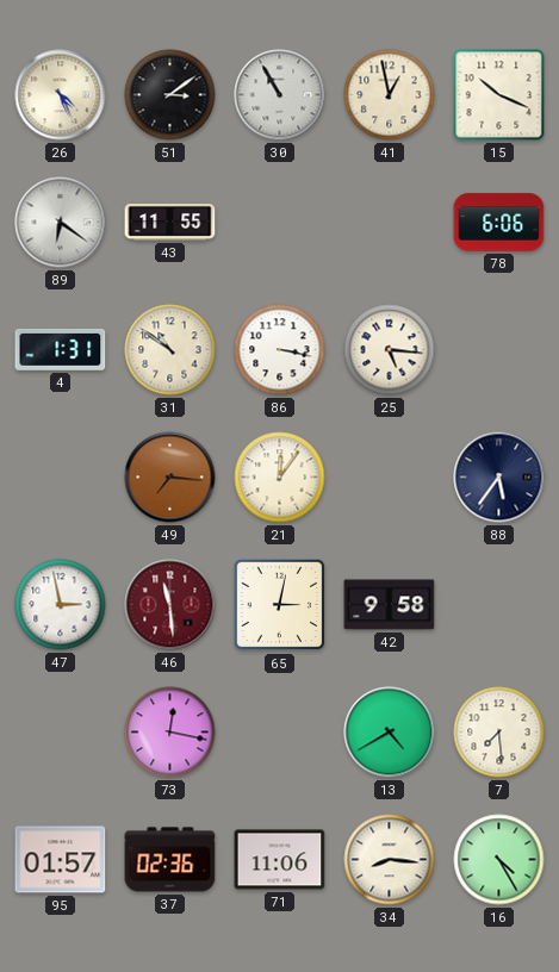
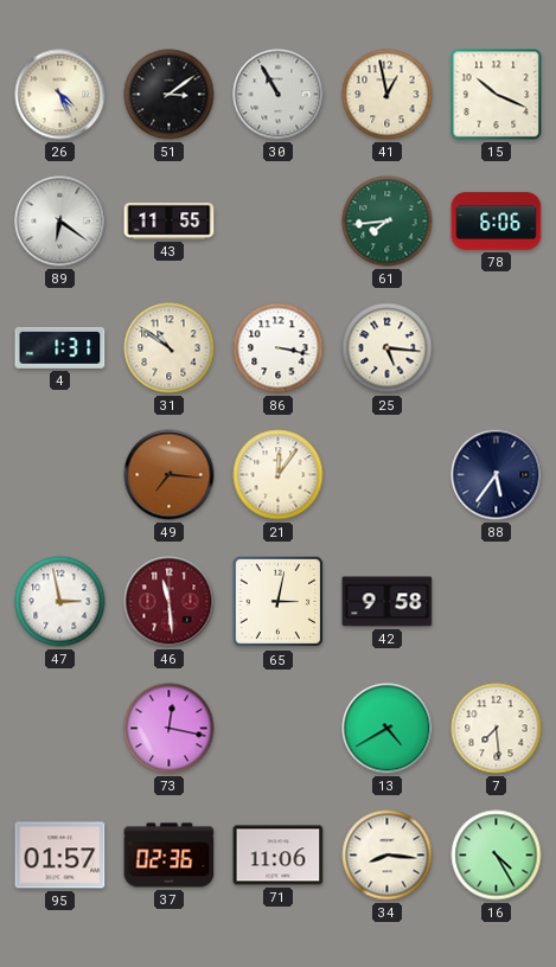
61: none -> 7:44
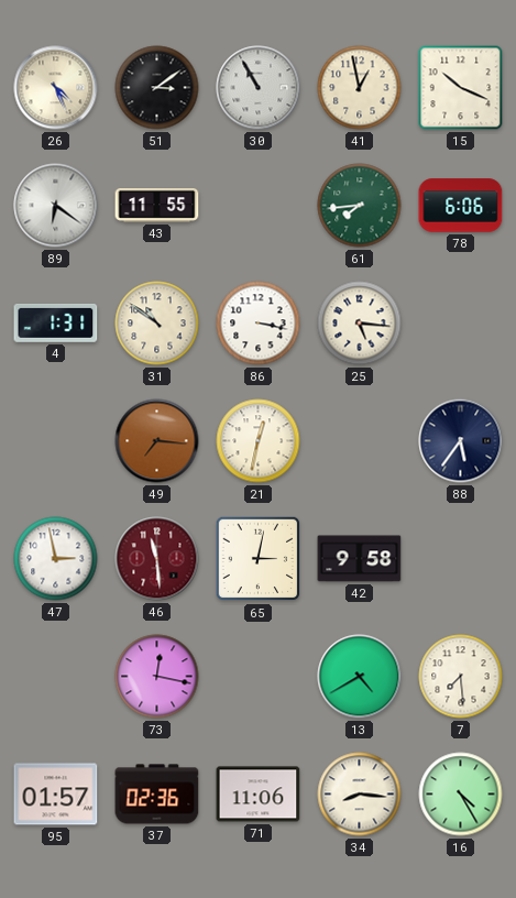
21: 12:06 -> 12:32
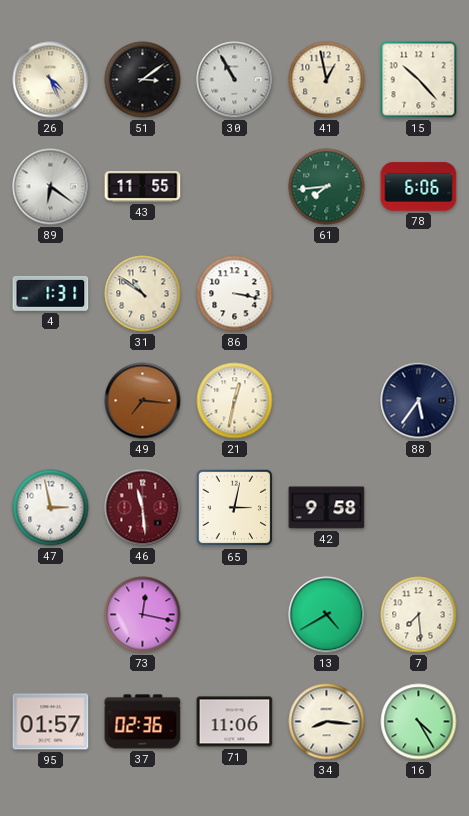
15: 10:19 -> 10:23
25: 5:16 -> none
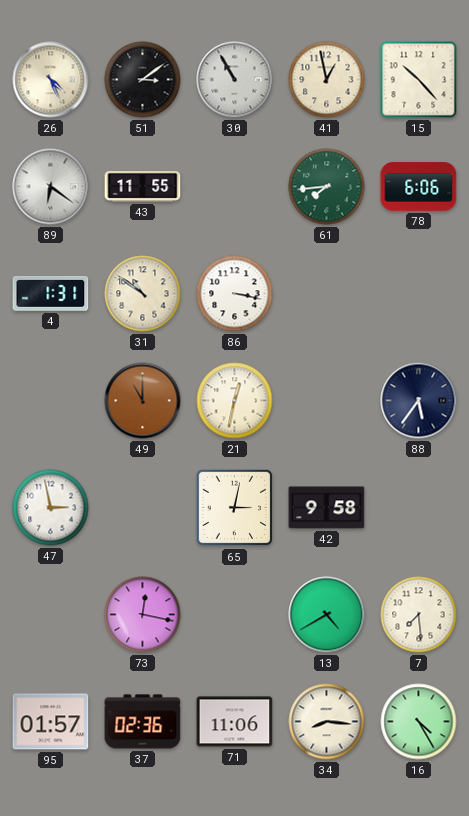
49: 7:16 -> 11:00
46: 11:29 -> none
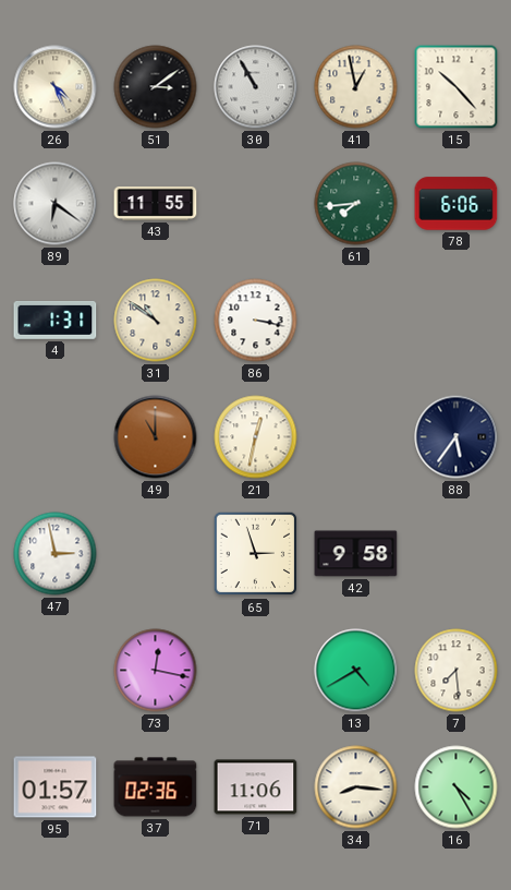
65: 3:02 -> 2:57
